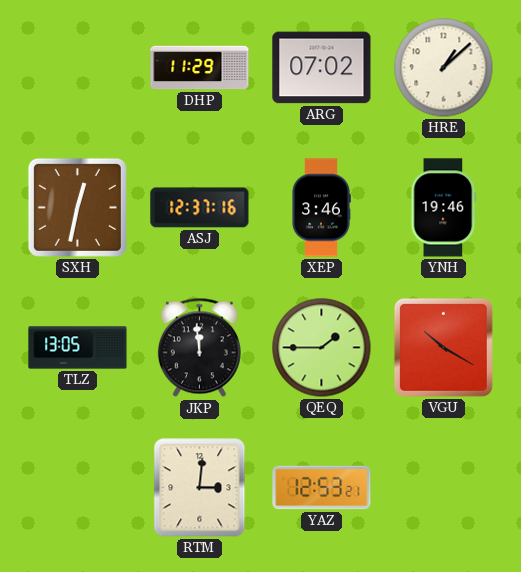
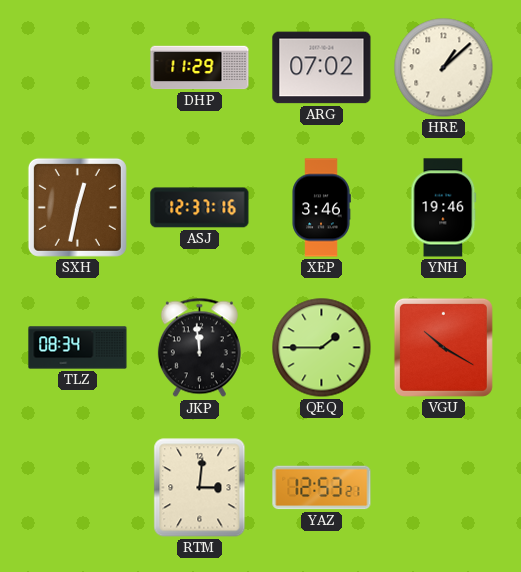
TLZ: 13:05 -> 08:34
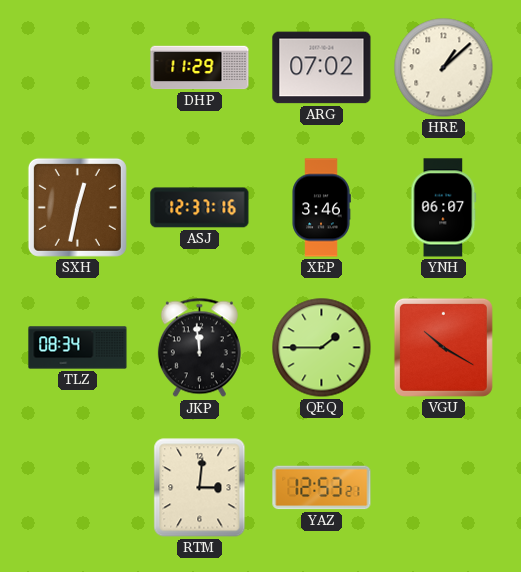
YNH: 19:46 -> 06:07
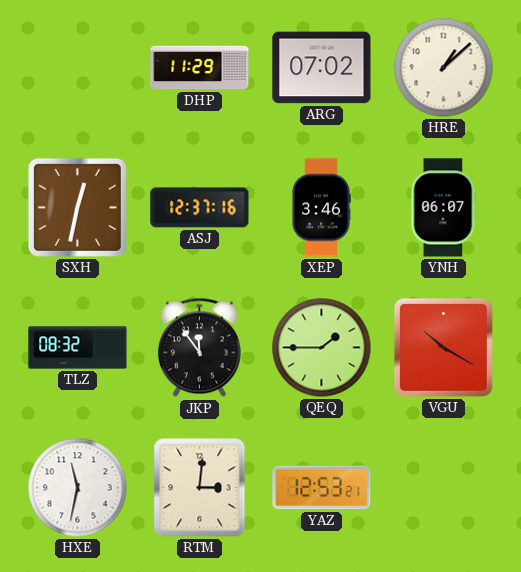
TLZ: 08:34 -> 08:32
JKP: 11:59 -> 11:54
HXE: none -> 11:32
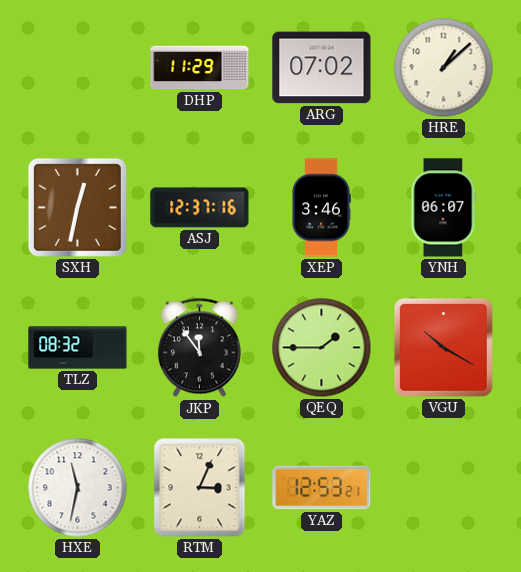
RTM: 3:01 -> 3:04
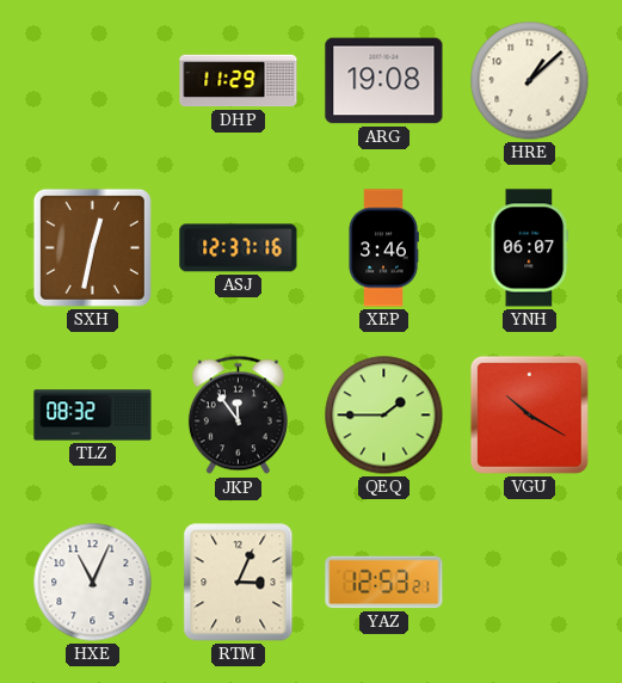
ARG: 07:02 -> 19:08
HXE: 11:32 -> 11:04
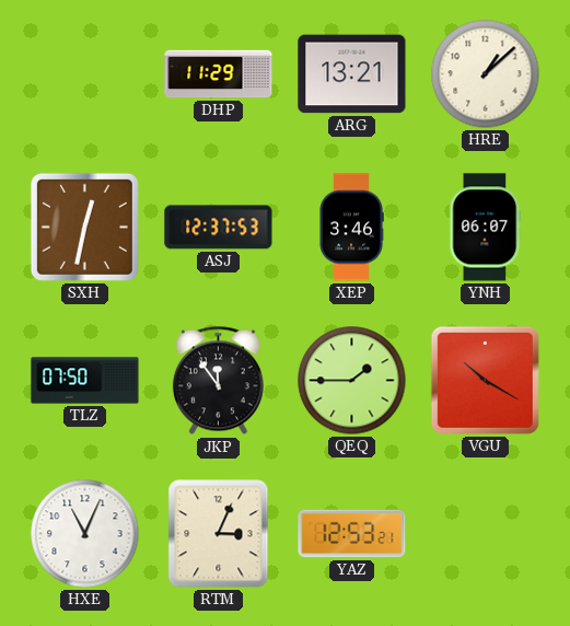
ARG: 19:08 -> 13:21
ASJ: 12:37:16 -> 12:37:53
TLZ: 08:32 -> 07:50
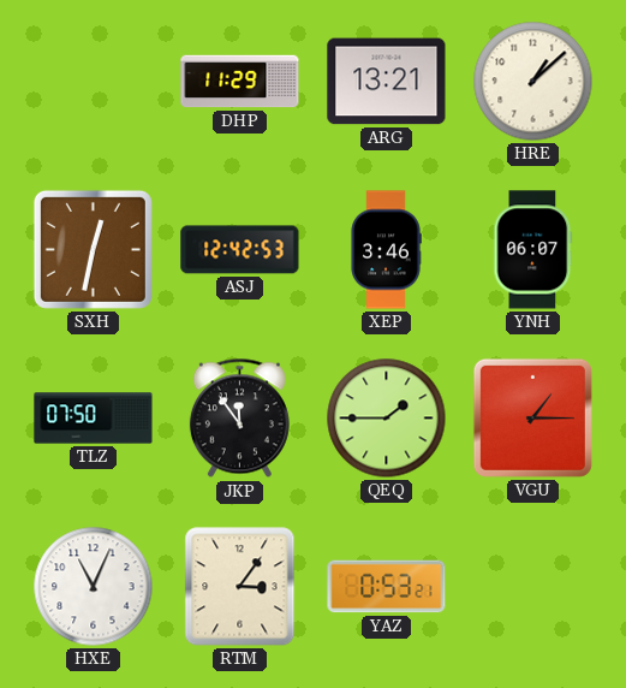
ASJ: 12:37 -> 12:42
VGU: 10:20 -> 1:15
RTM: 3:04 -> 3:06
YAZ: 12:53 -> 0:53
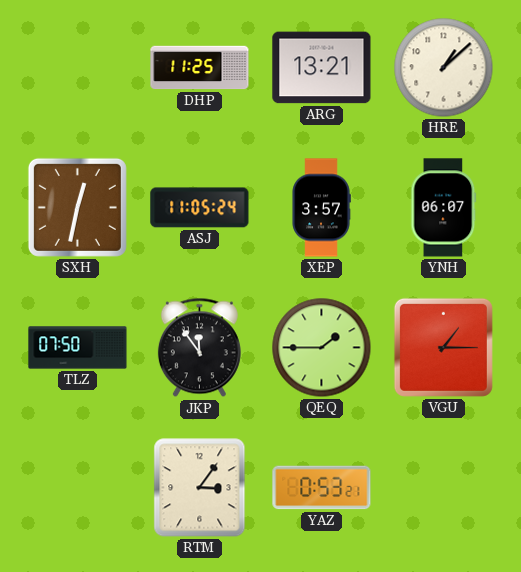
DHP: 11:29 -> 11:25
ASJ: 12:42 -> 11:05
XEP: 3:46 -> 3:57
HXE: 11:04 -> none
